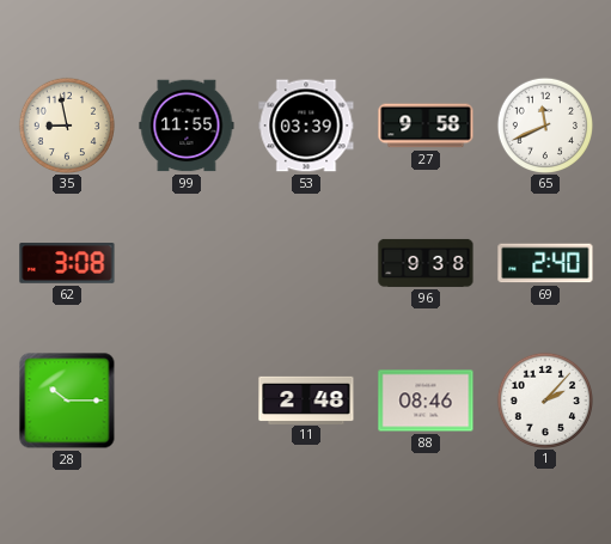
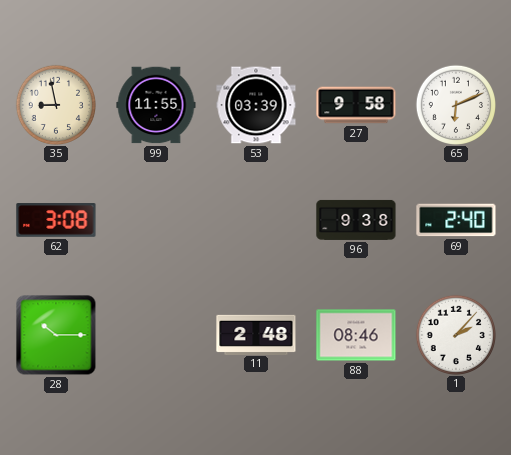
65: 11:41 -> 6:11
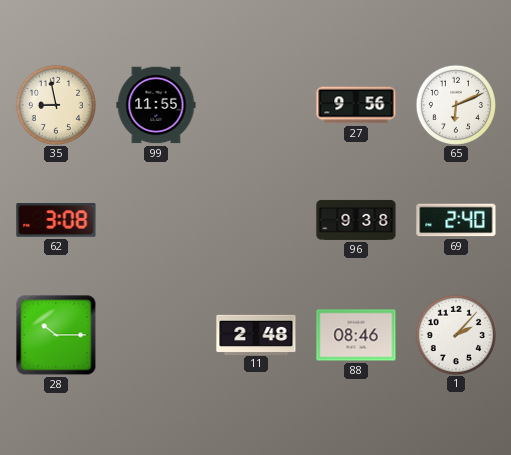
53: 03:39 -> none
27: 9:58 -> 9:56
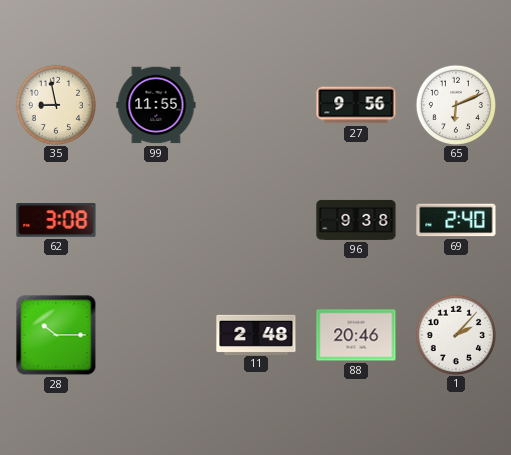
88: 08:46 -> 20:46
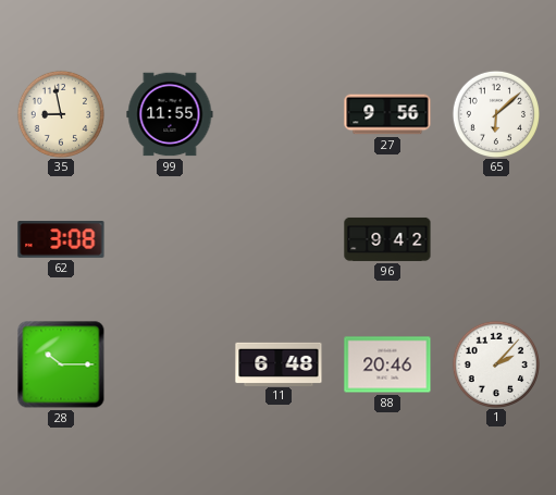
65: 6:11 -> 6:08
96: 9:38 -> 9:42
69: 2:40 -> none
11: 2:48 -> 6:48
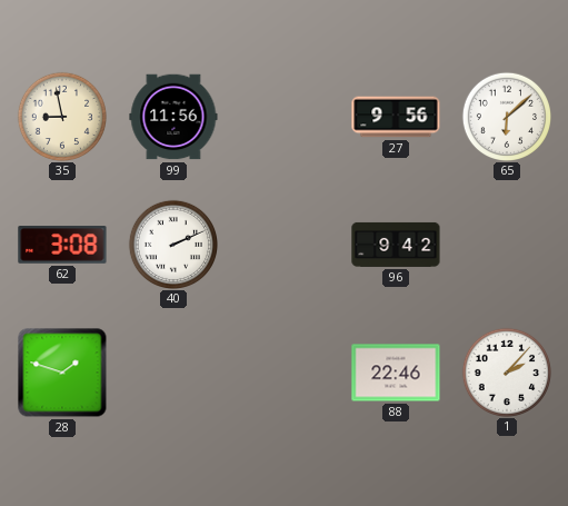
99: 11:55 -> 11:56
40: none -> 2:11
28: 10:15 -> 1:48
11: 6:48 -> none
88: 20:46 -> 22:46
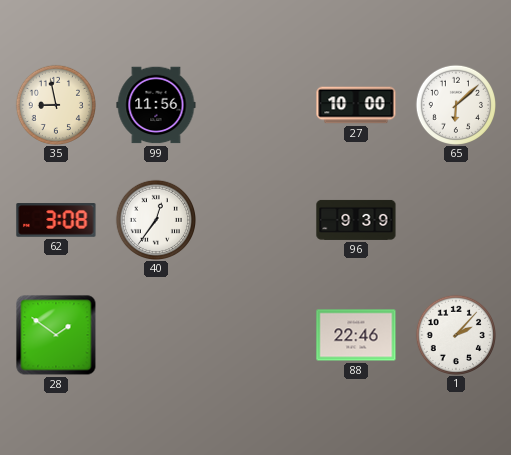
27: 9:56 -> 10:00
40: 2:11 -> 12:36
96: 9:42 -> 9:39
28: 1:48 -> 1:51
